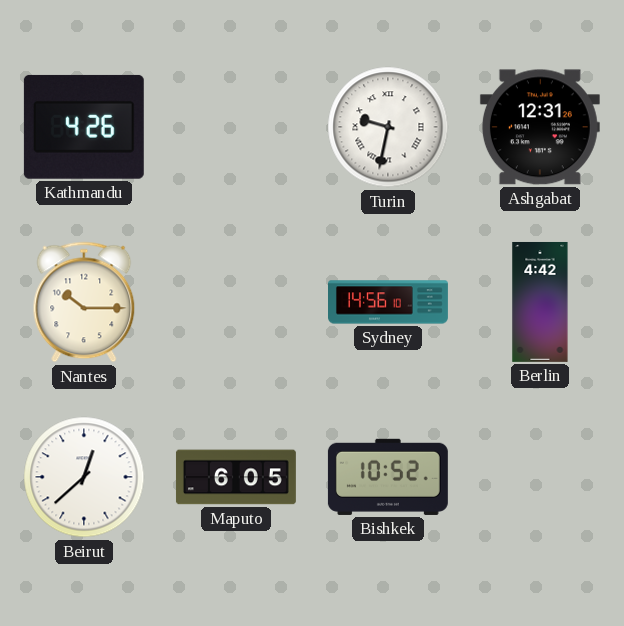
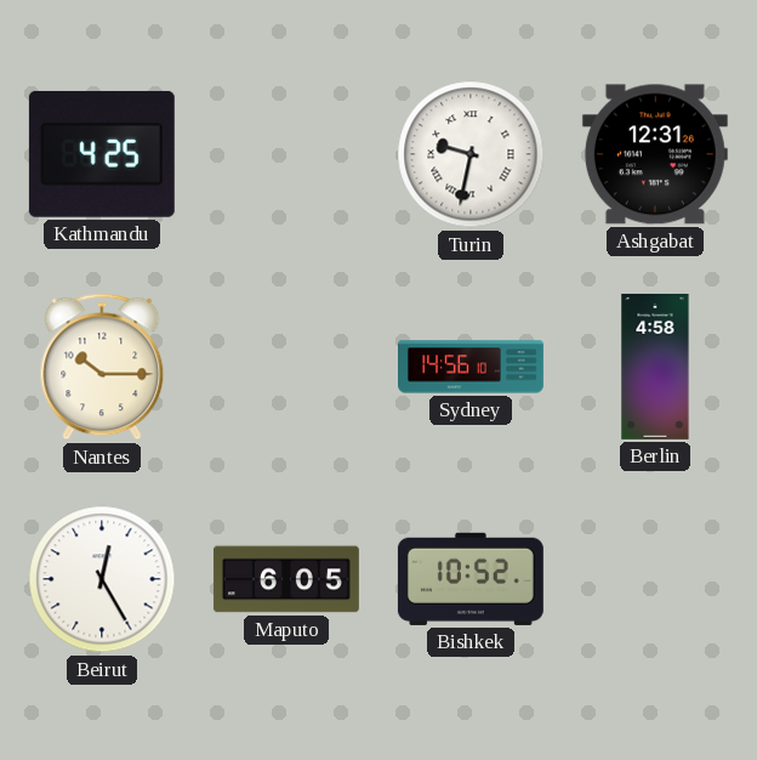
Kathmandu: 4:26 -> 4:25
Berlin: 4:42 -> 4:58
Beirut: 12:38 -> 12:25
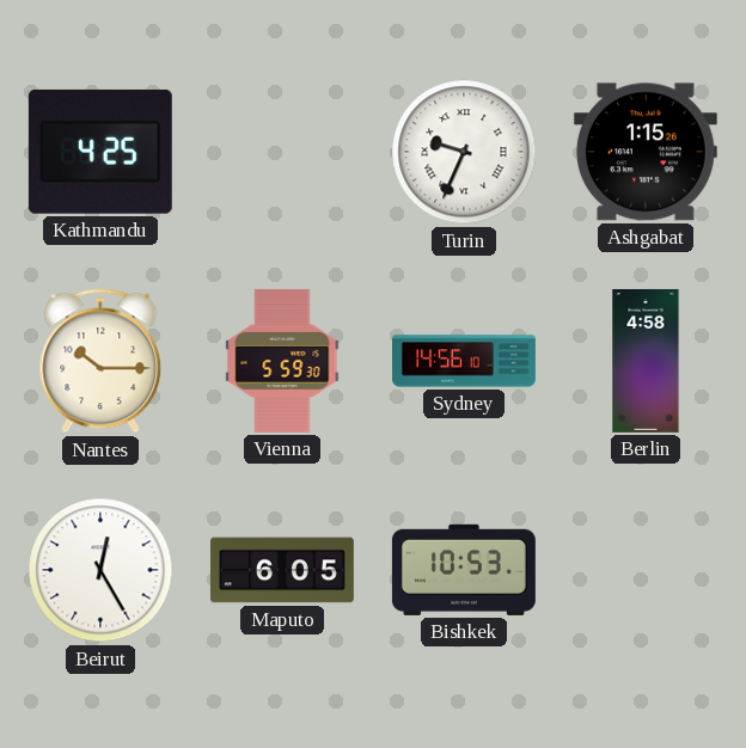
Turin: 9:32 -> 9:34
Ashgabat: 12:31 -> 1:15
Vienna: none -> 5:59
Bishkek: 10:52 -> 10:53
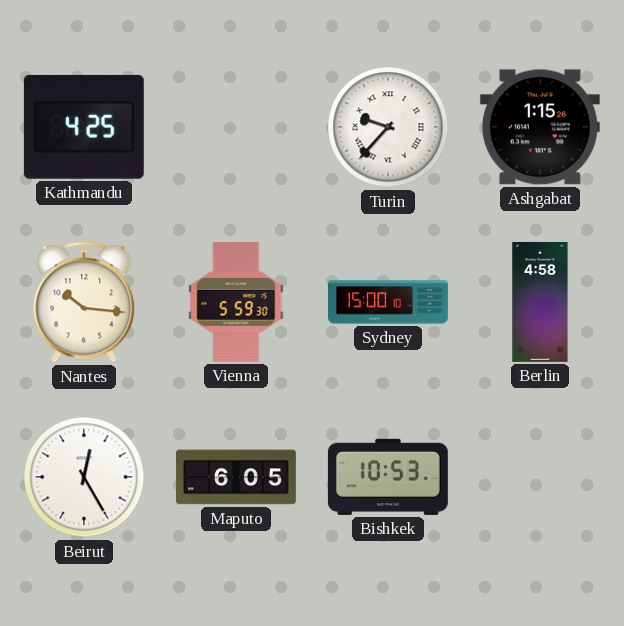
Turin: 9:34 -> 9:37
Nantes: 10:15 -> 10:16
Sydney: 14:56 -> 15:00
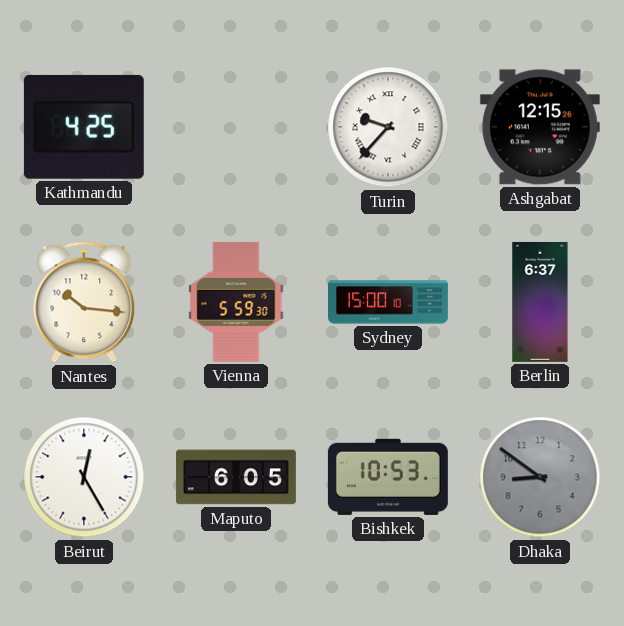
Ashgabat: 1:15 -> 12:15
Berlin: 4:58 -> 6:37
Dhaka: none -> 8:51
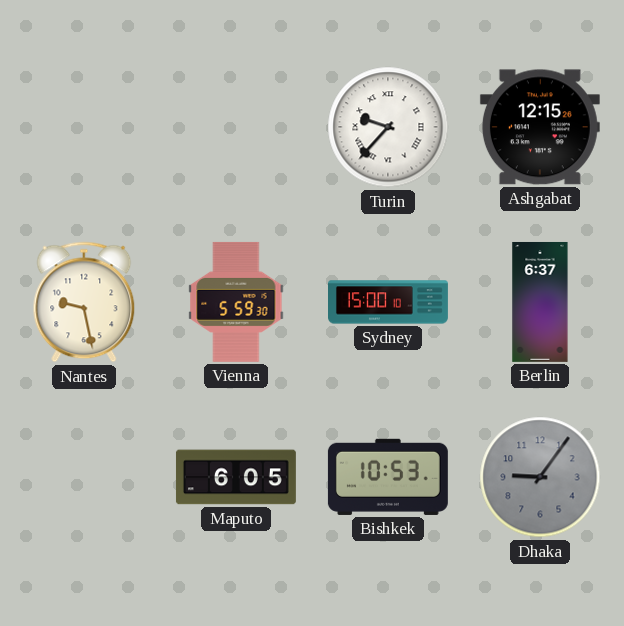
Kathmandu: 4:25 -> none
Nantes: 10:16 -> 9:28
Beirut: 12:25 -> none
Dhaka: 8:51 -> 9:06
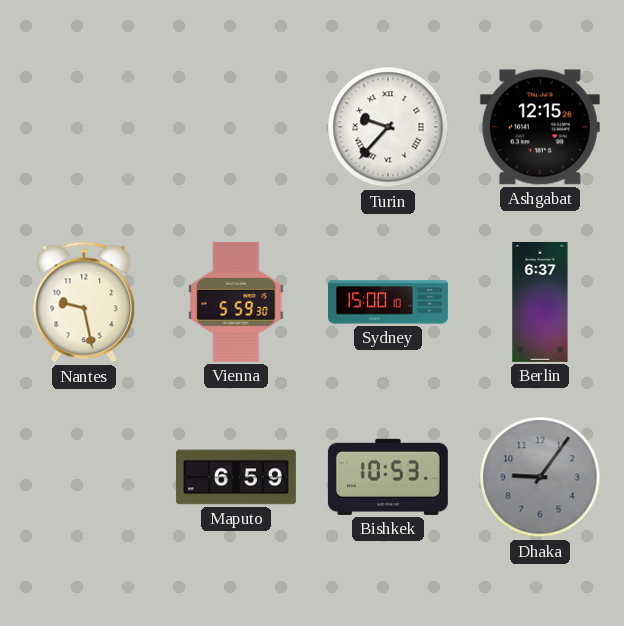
Maputo: 6:05 -> 6:59
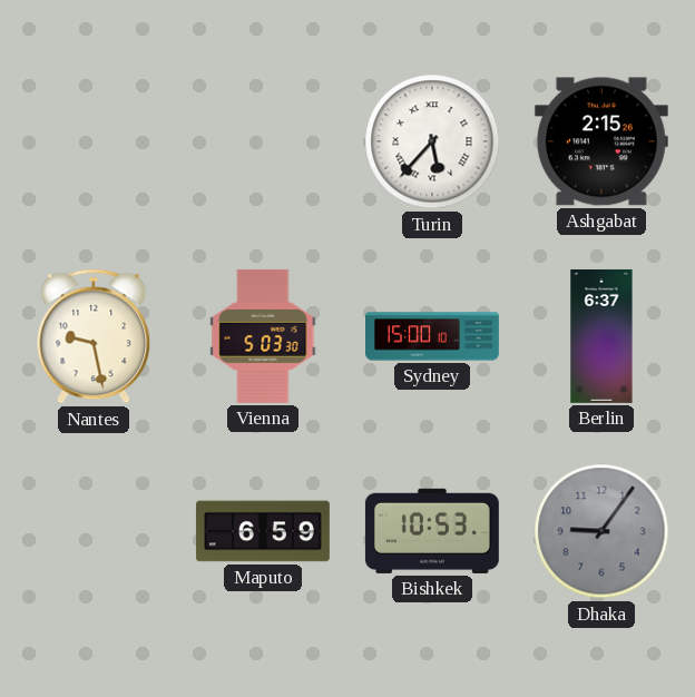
Turin: 9:37 -> 5:37
Ashgabat: 12:15 -> 2:15
Vienna: 5:59 -> 5:03
